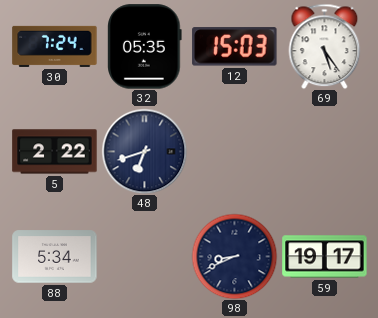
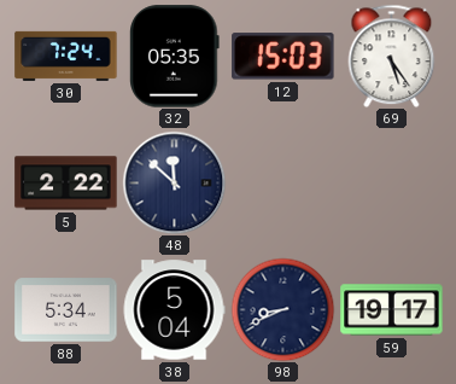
48: 6:42 -> 11:52
38: none -> 5:04
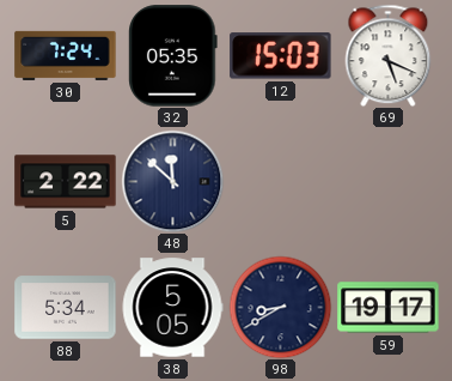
69: 5:24 -> 5:19
38: 5:04 -> 5:05
98: 8:41 -> 8:40
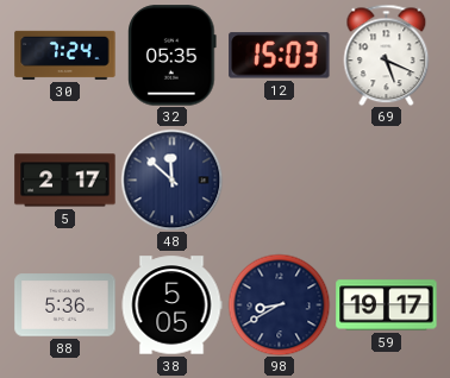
5: 2:22 -> 2:17
88: 5:34 -> 5:36
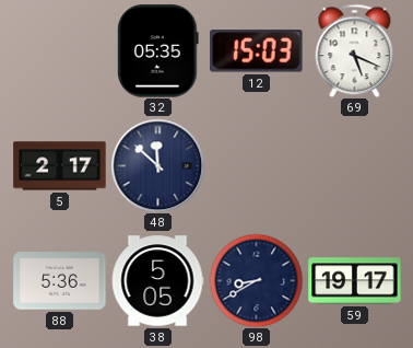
30: 7:24 -> none
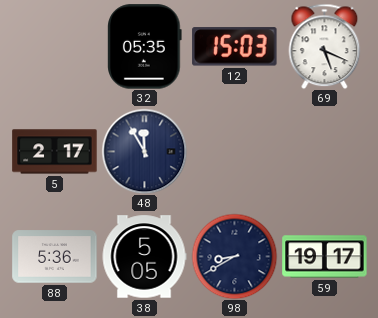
48: 11:52 -> 11:55
